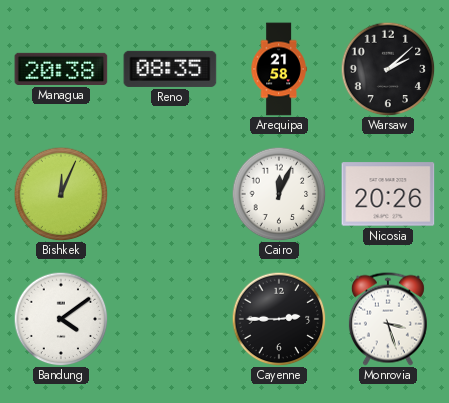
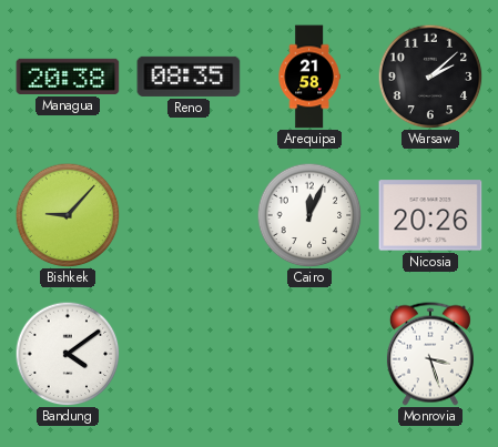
Bishkek: 12:04 -> 9:07
Cayenne: 2:45 -> none
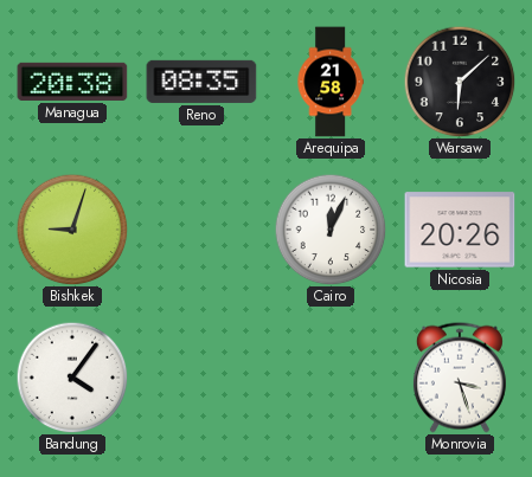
Warsaw: 2:08 -> 6:08
Bishkek: 9:07 -> 9:03
Bandung: 4:09 -> 4:06
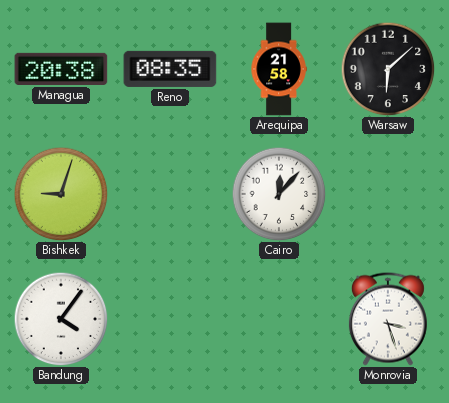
Cairo: 12:04 -> 12:07
Nicosia: 20:26 -> none
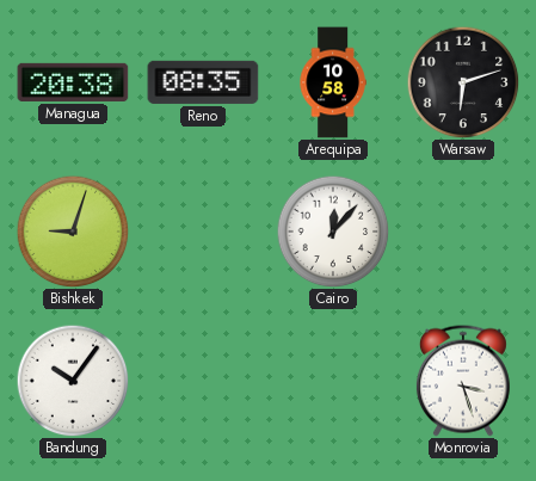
Arequipa: 21:58 -> 10:58
Warsaw: 6:08 -> 6:12
Bandung: 4:06 -> 10:06
